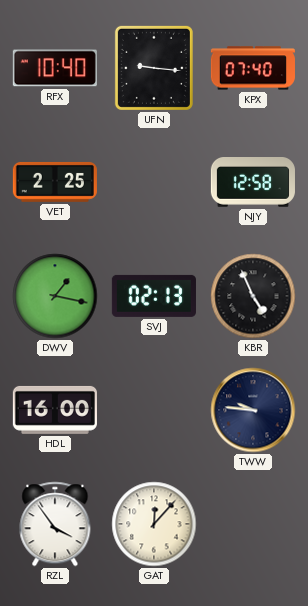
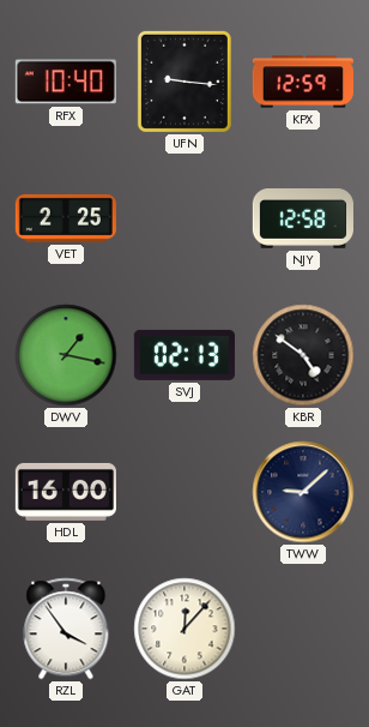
KPX: 07:40 -> 12:59
KBR: 4:56 -> 4:51
TWW: 9:46 -> 9:08
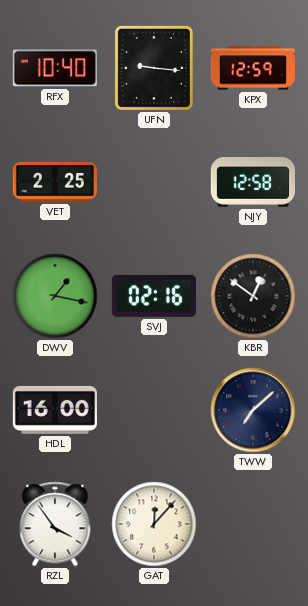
SVJ: 02:13 -> 02:16
KBR: 4:51 -> 12:51
TWW: 9:08 -> 7:08
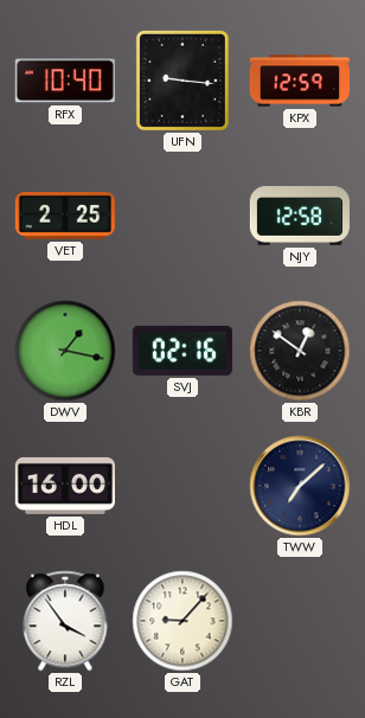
GAT: 12:07 -> 9:07
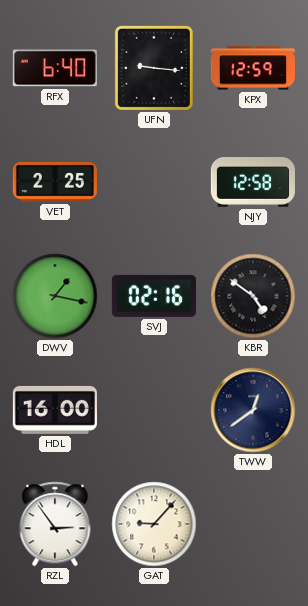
RFX: 10:40 -> 6:40
KBR: 12:51 -> 4:51
TWW: 7:08 -> 12:39
RZL: 3:54 -> 2:54
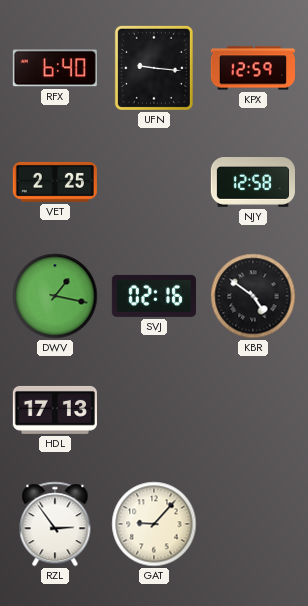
HDL: 16:00 -> 17:13
TWW: 12:39 -> none
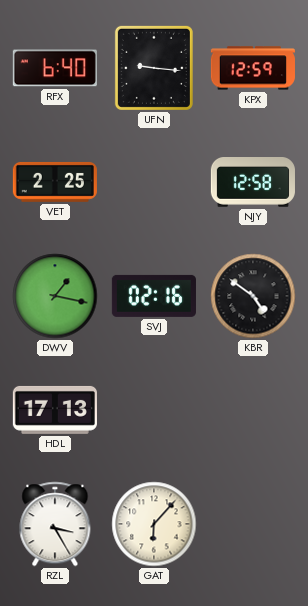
RZL: 2:54 -> 3:25
GAT: 9:07 -> 6:07
